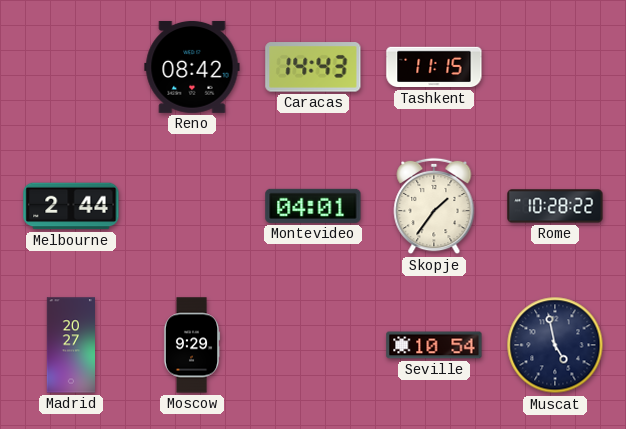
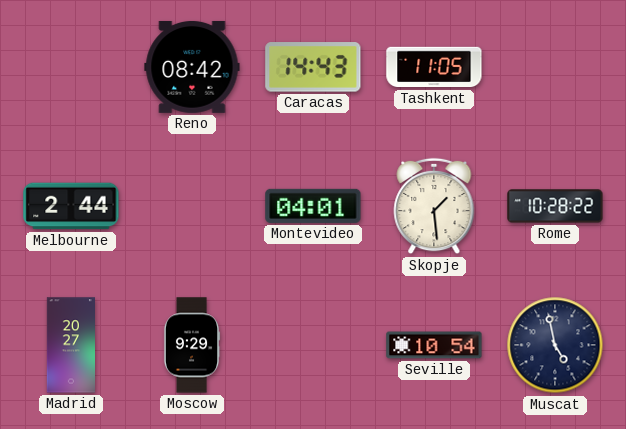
Tashkent: 11:15 -> 11:05
Skopje: 1:36 -> 1:29
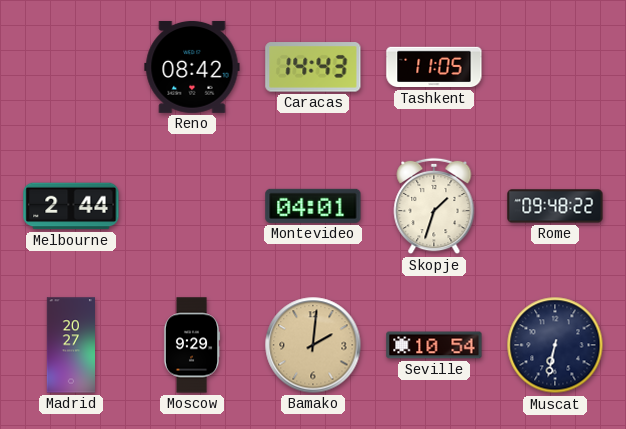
Skopje: 1:29 -> 1:33
Rome: 10:28 -> 09:48
Bamako: none -> 2:01
Muscat: 4:58 -> 6:32
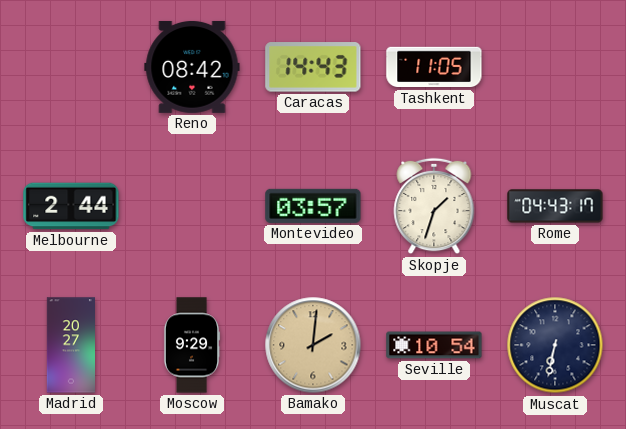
Montevideo: 04:01 -> 03:57
Rome: 09:48 -> 04:43
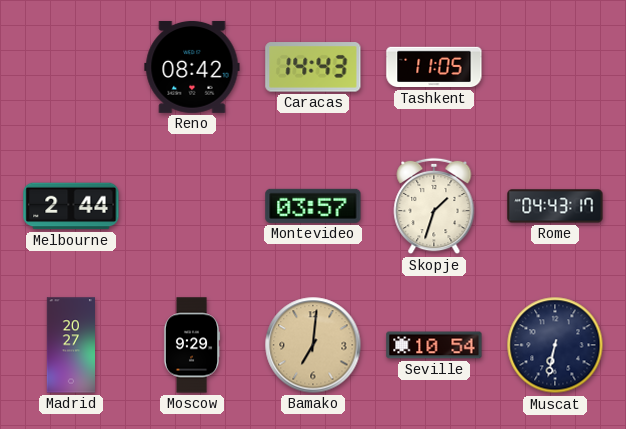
Bamako: 2:01 -> 7:01
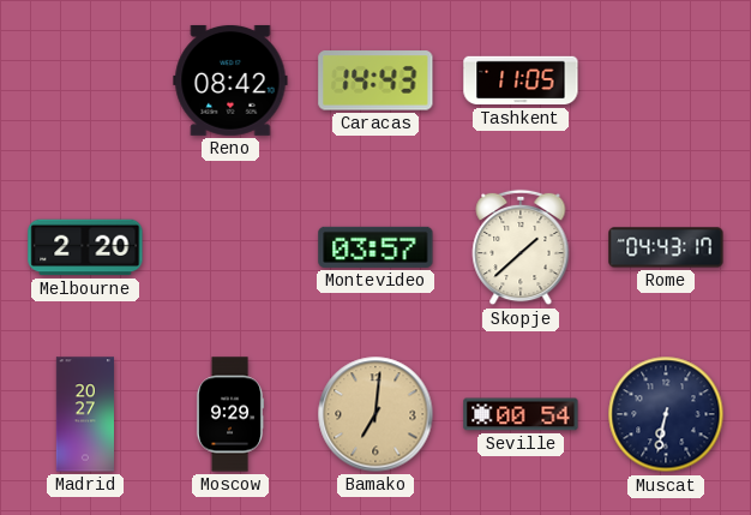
Melbourne: 2:44 -> 2:20
Skopje: 1:33 -> 1:38
Seville: 10:54 -> 00:54
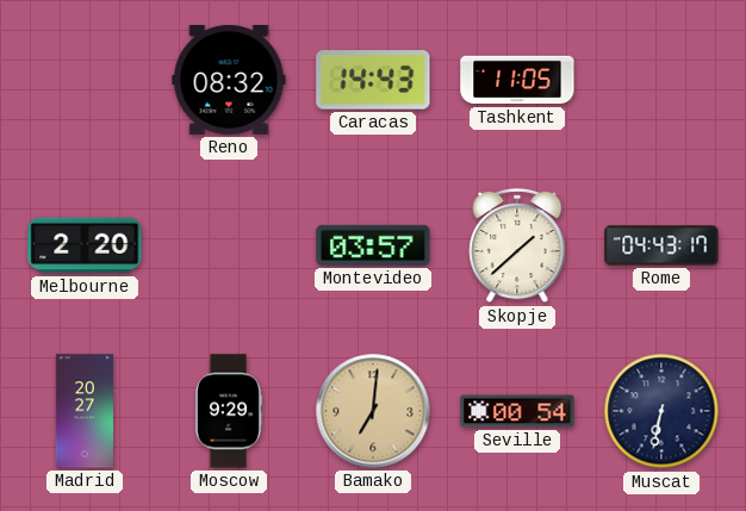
Reno: 08:42 -> 08:32
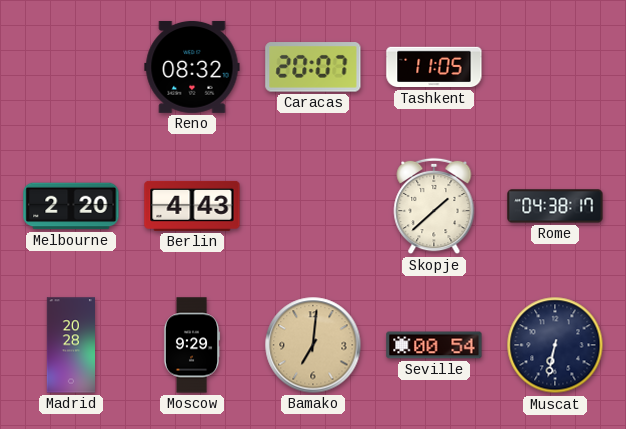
Caracas: 14:43 -> 20:07
Berlin: none -> 4:43
Montevideo: 03:57 -> none
Rome: 04:43 -> 04:38
Madrid: 20:27 -> 20:28
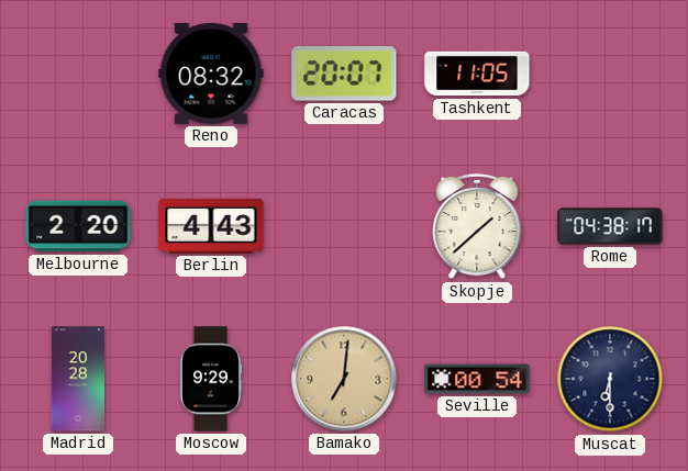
Muscat: 6:32 -> 6:30
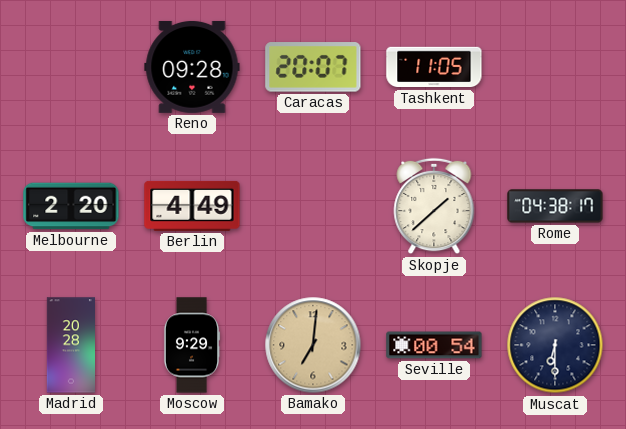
Reno: 08:32 -> 09:28
Berlin: 4:43 -> 4:49
